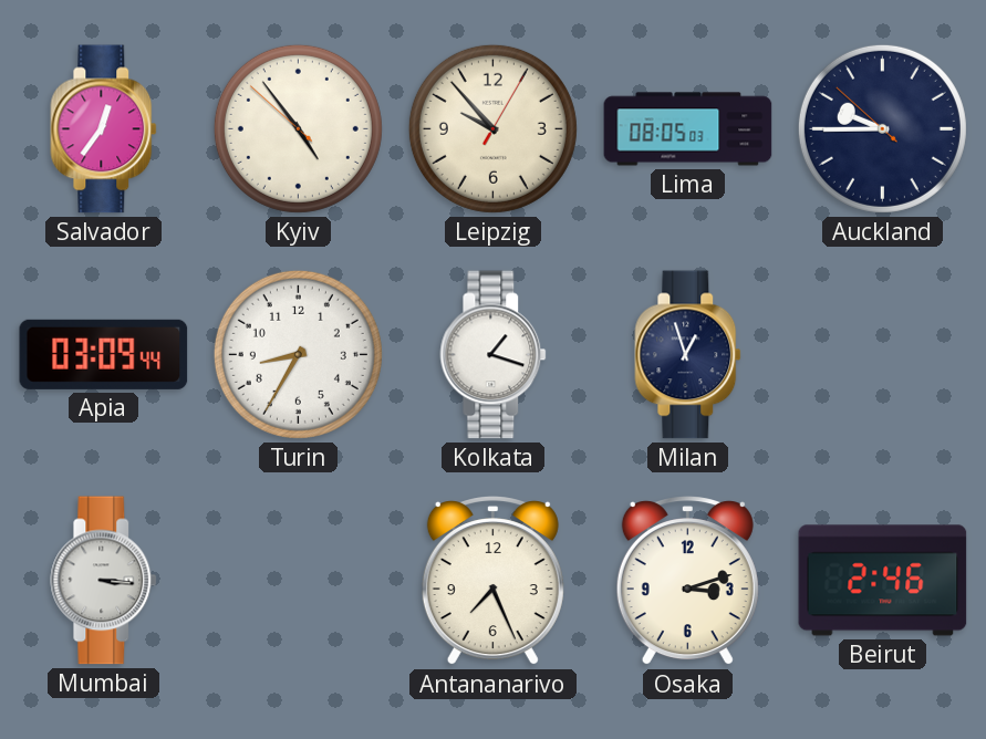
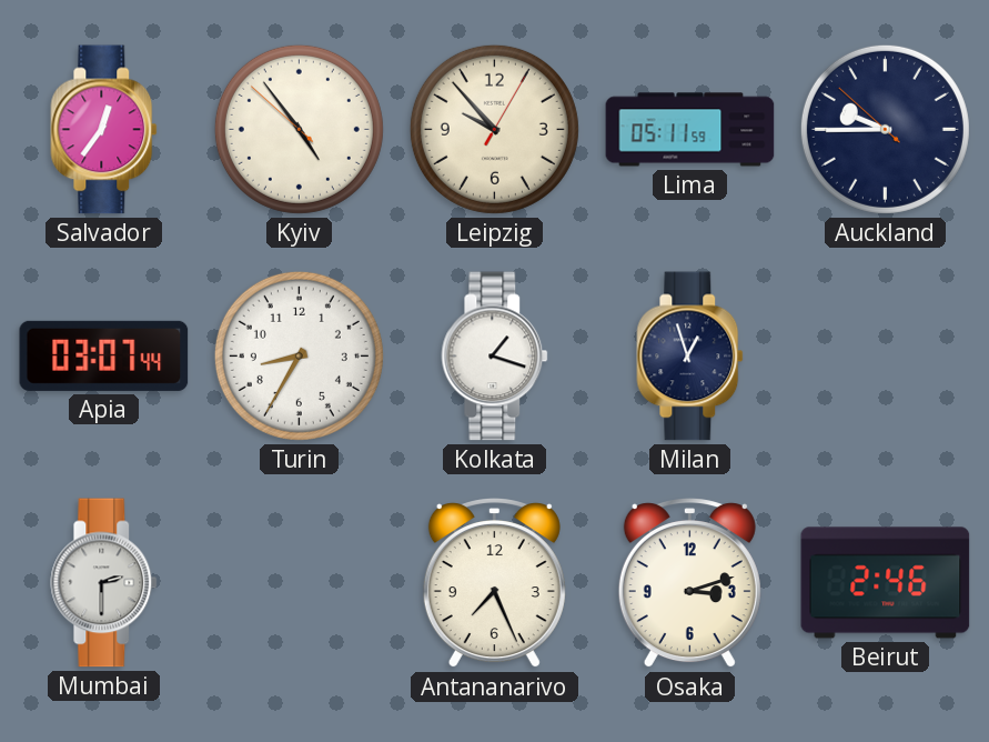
Lima: 08:05 -> 05:11
Apia: 03:09 -> 03:07
Mumbai: 3:16 -> 2:30
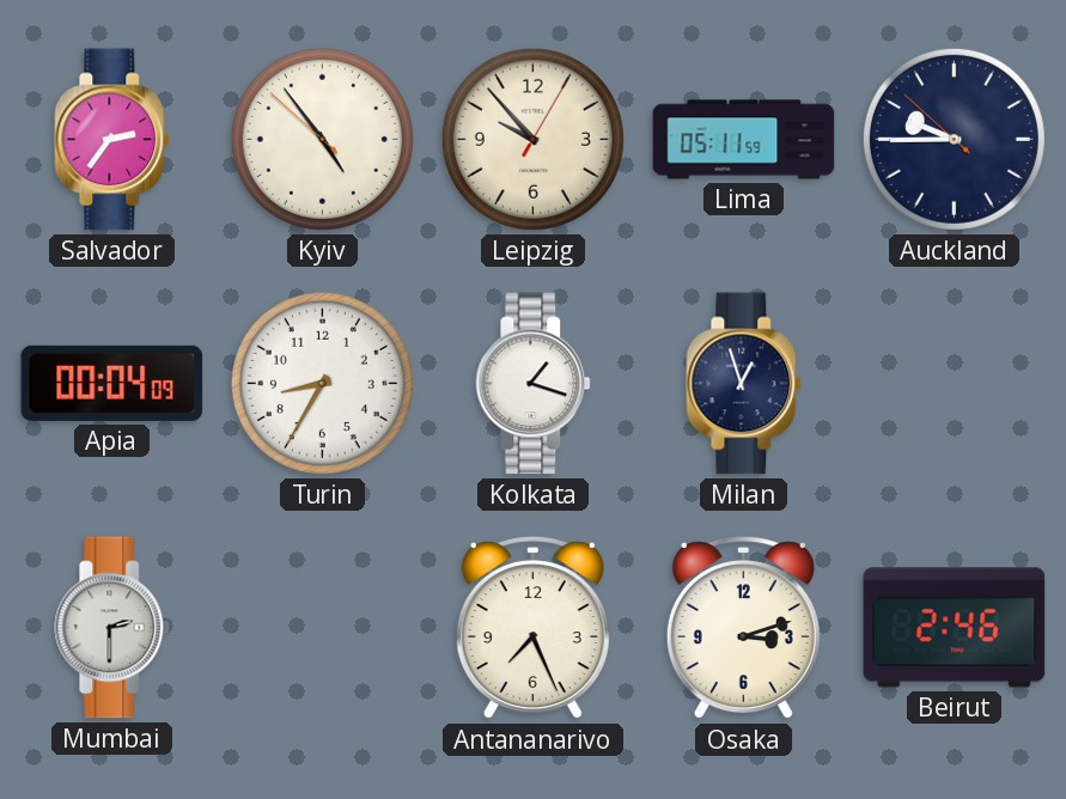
Salvador: 12:36 -> 2:36
Apia: 03:07 -> 00:04
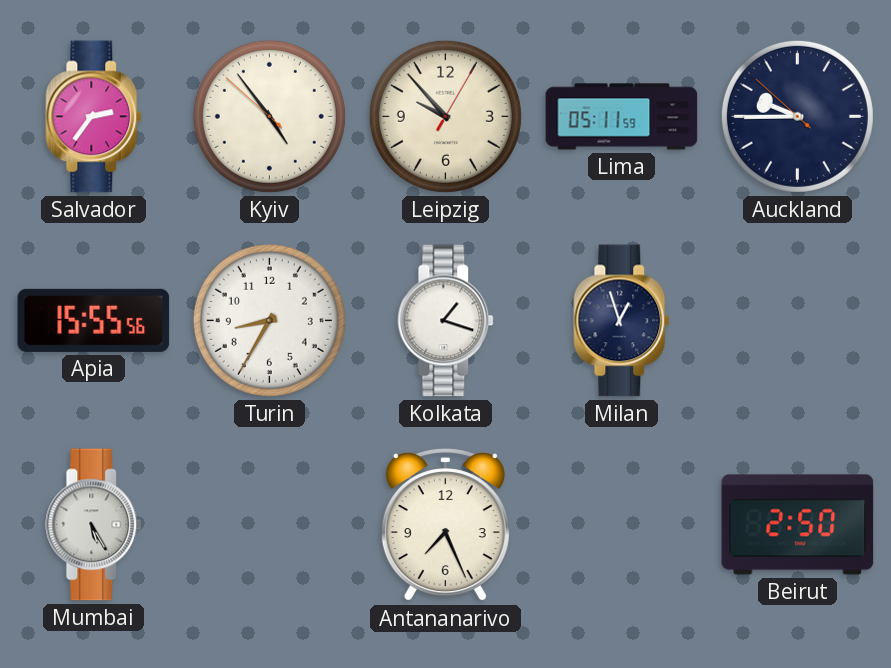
Apia: 00:04 -> 15:55
Mumbai: 2:30 -> 5:25
Osaka: 3:12 -> none
Beirut: 2:46 -> 2:50
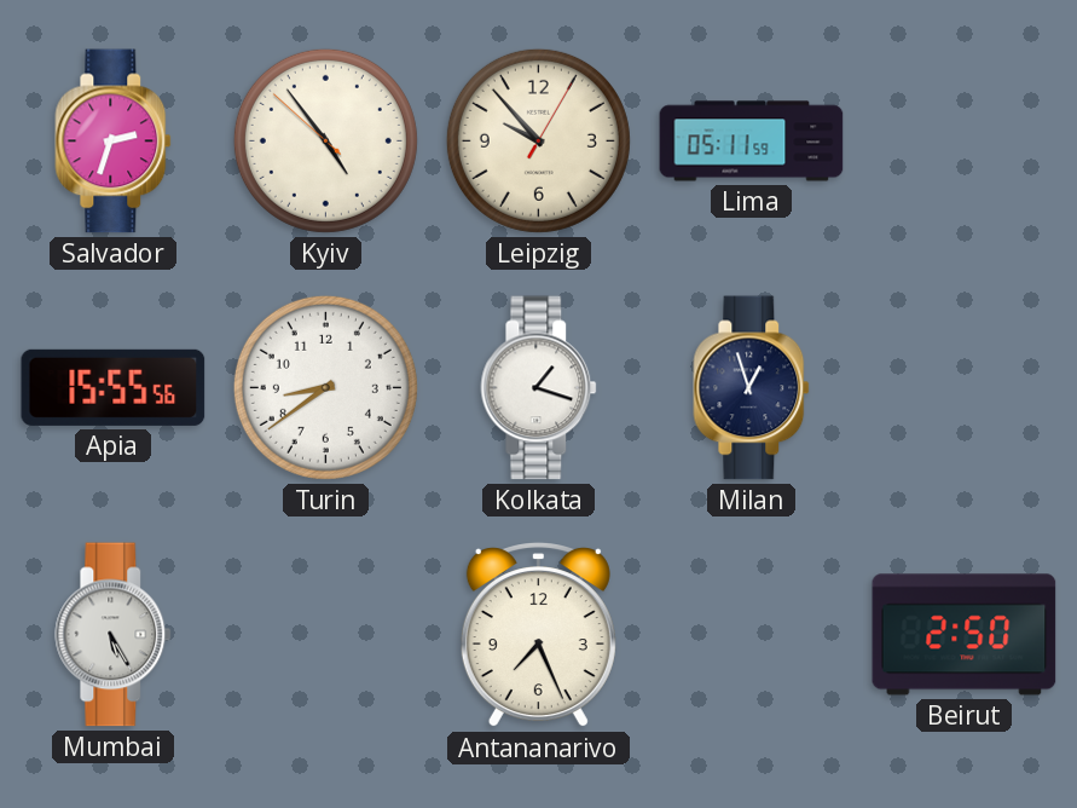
Salvador: 2:36 -> 2:33
Auckland: 9:44 -> none
Turin: 8:35 -> 8:39
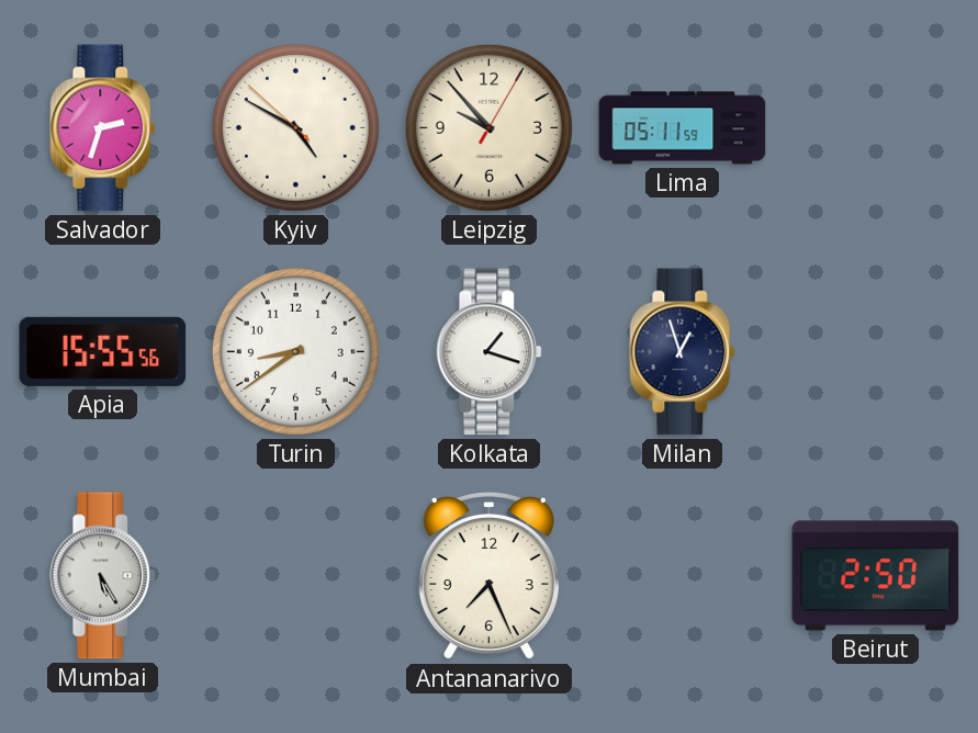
Kyiv: 4:53 -> 4:49
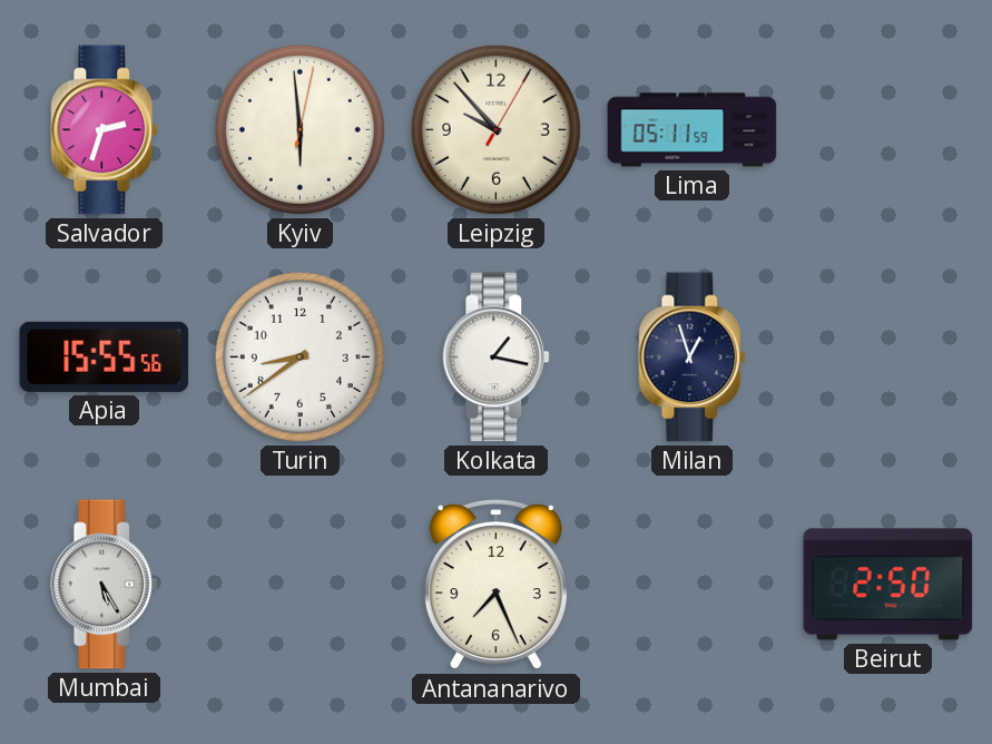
Kyiv: 4:49 -> 5:59
Kolkata: 1:18 -> 1:17
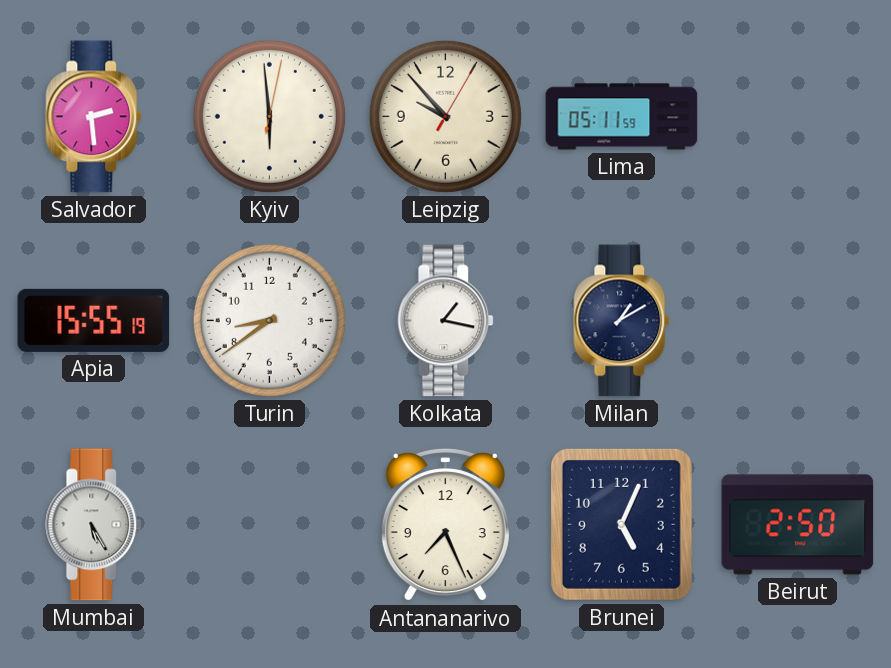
Salvador: 2:33 -> 2:29
Apia: 15:55:56 -> 15:55:19
Milan: 12:57 -> 1:10
Brunei: none -> 5:04
